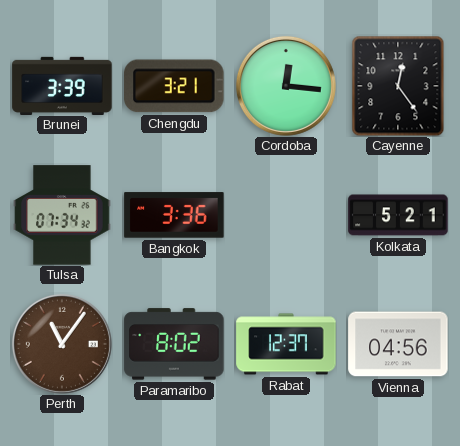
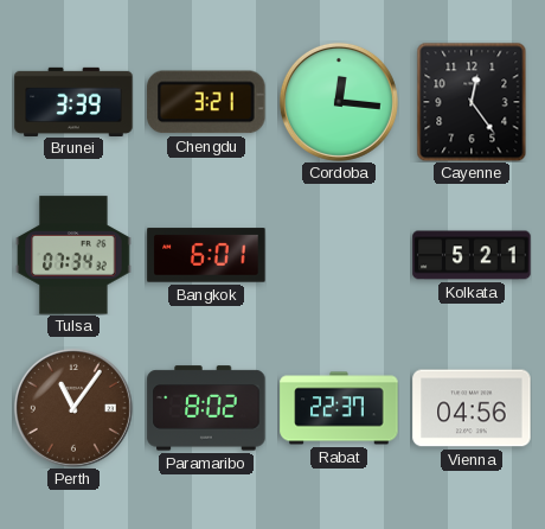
Bangkok: 3:36 -> 6:01
Rabat: 12:37 -> 22:37
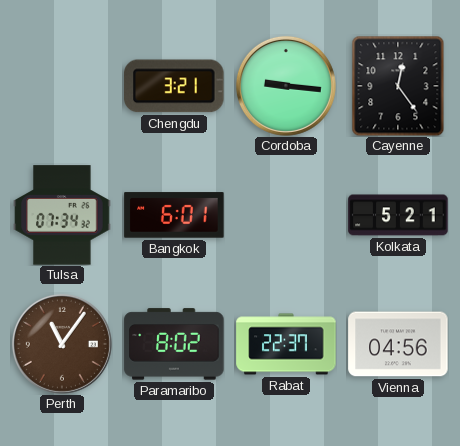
Brunei: 3:39 -> none
Cordoba: 12:16 -> 9:16
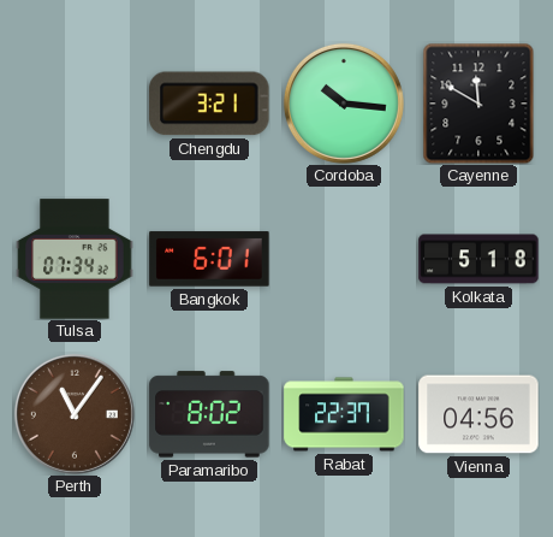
Cordoba: 9:16 -> 10:16
Cayenne: 12:24 -> 11:50
Kolkata: 5:21 -> 5:18
